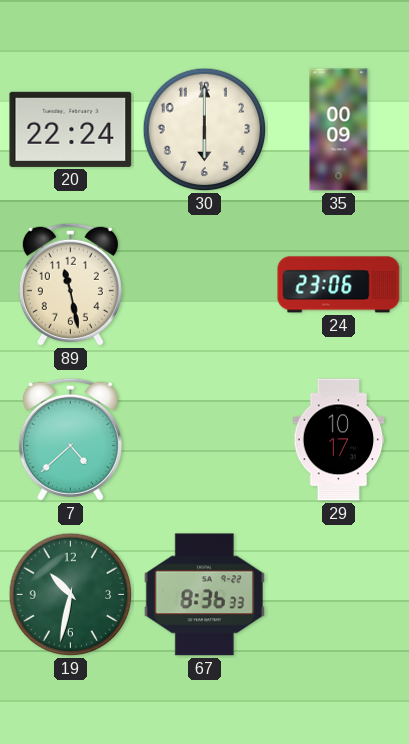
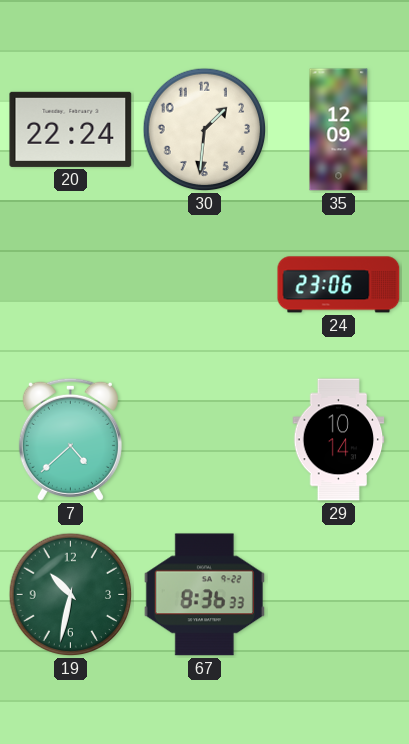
30: 6:00 -> 1:31
35: 00:09 -> 12:09
89: 11:28 -> none
29: 10:17 -> 10:14
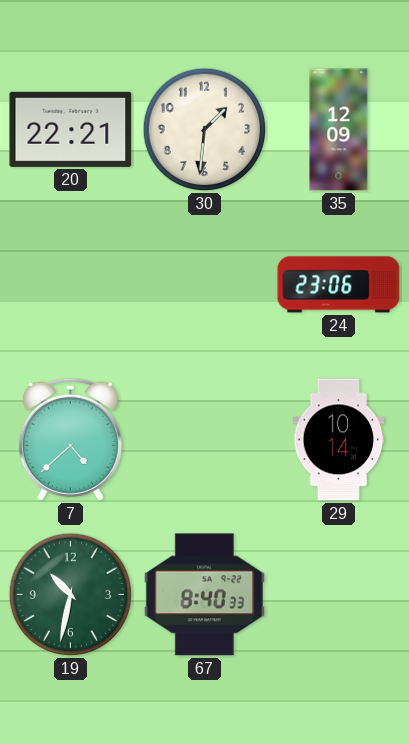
20: 22:24 -> 22:21
67: 8:36 -> 8:40
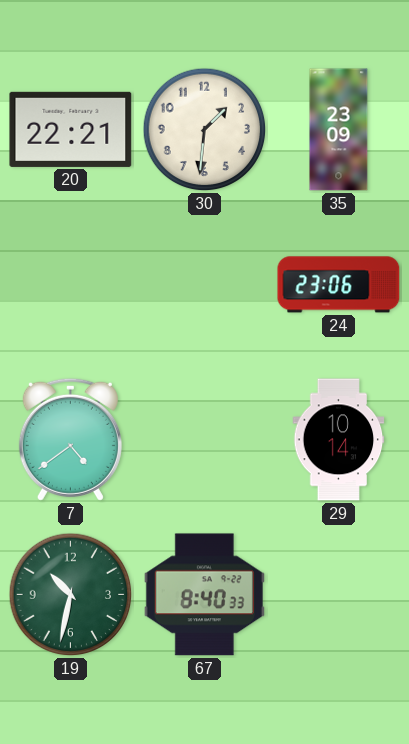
35: 12:09 -> 23:09
7: 4:38 -> 4:39
